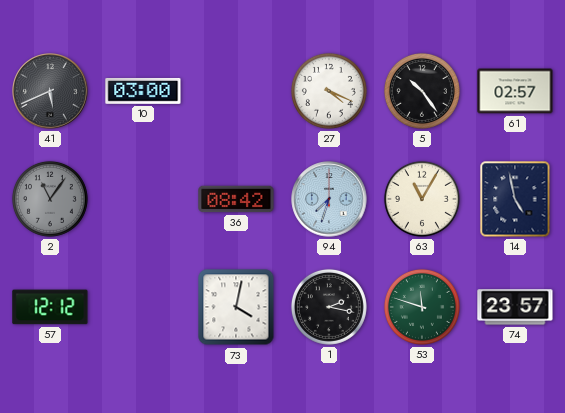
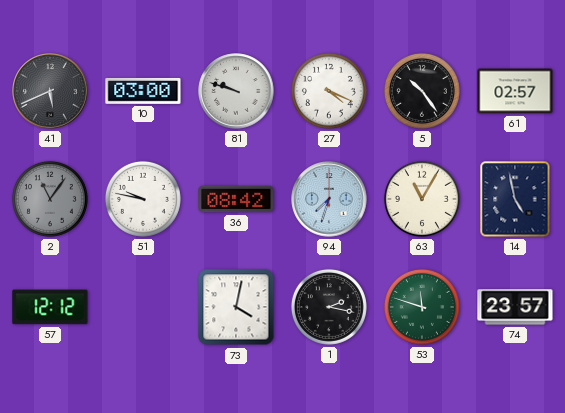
81: none -> 9:48
51: none -> 9:47
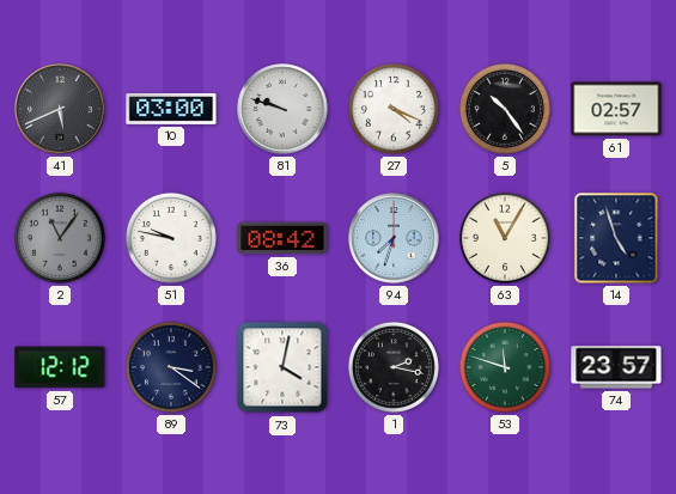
14: 4:58 -> 4:57
89: none -> 3:21
